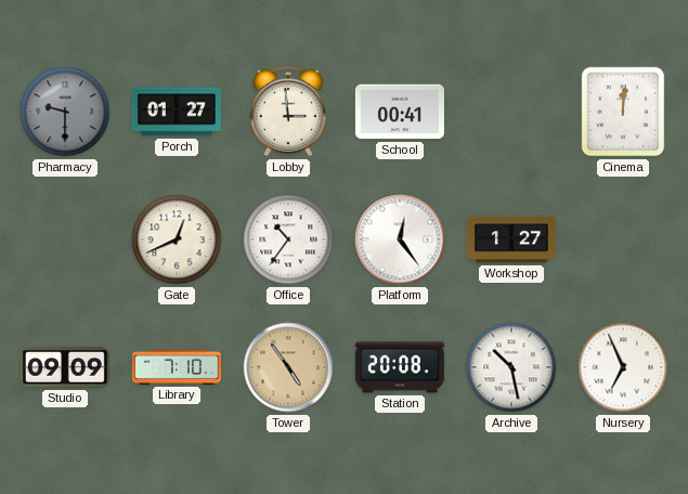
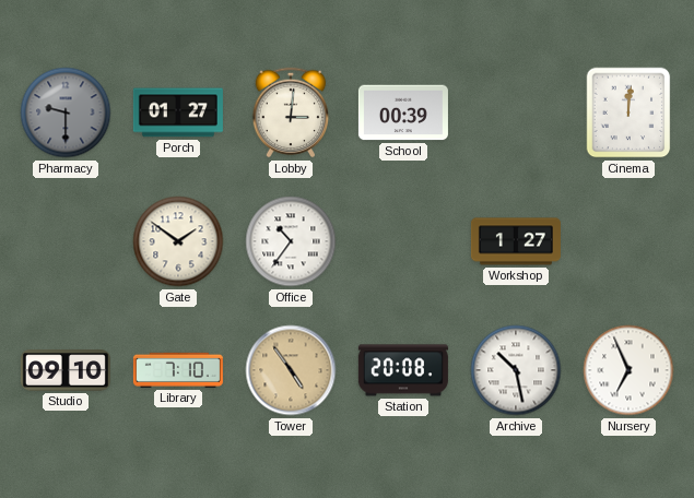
Lobby: 2:59 -> 3:01
School: 00:41 -> 00:39
Gate: 12:41 -> 1:51
Platform: 12:24 -> none
Studio: 09:09 -> 09:10
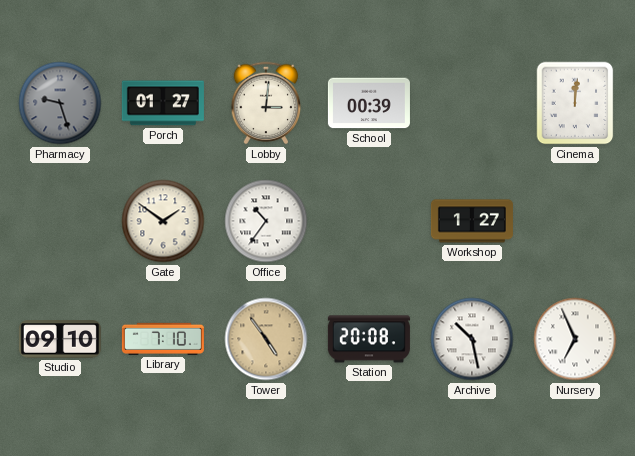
Pharmacy: 9:30 -> 9:27
